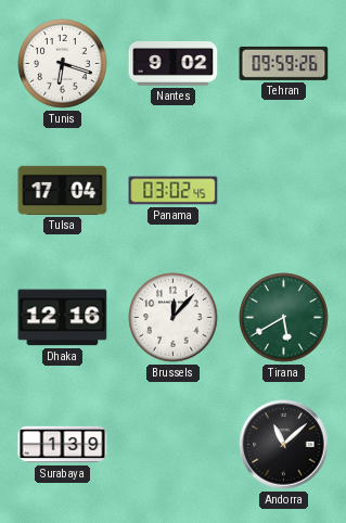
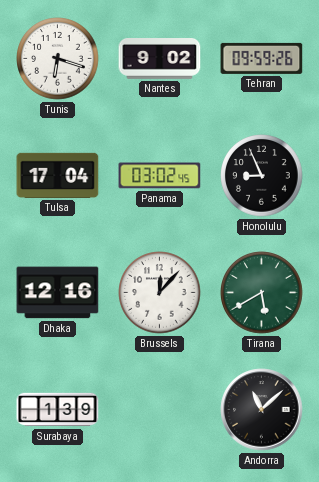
Honolulu: none -> 8:56
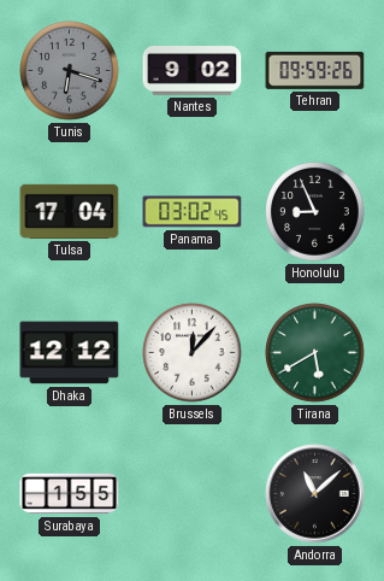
Tunis dial: white -> grey
Dhaka: 12:16 -> 12:12
Surabaya: 1:39 -> 1:55
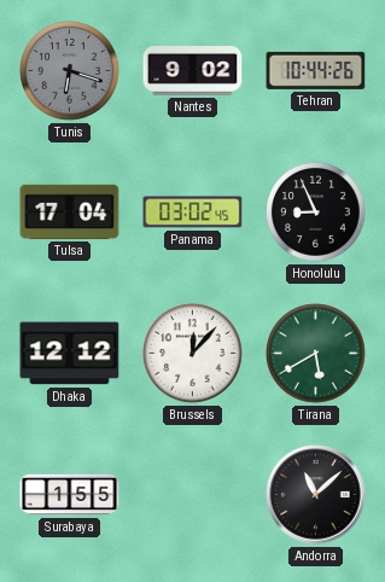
Tehran: 09:59 -> 10:44
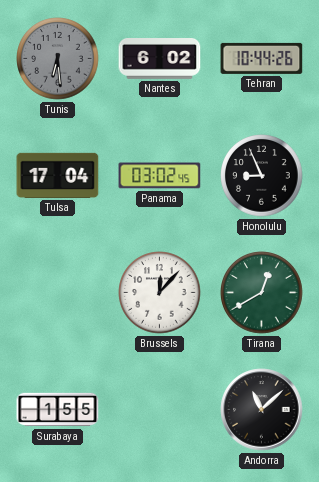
Tunis: 6:18 -> 6:29
Nantes: 9:02 -> 6:02
Dhaka: 12:12 -> none
Tirana: 5:40 -> 12:40
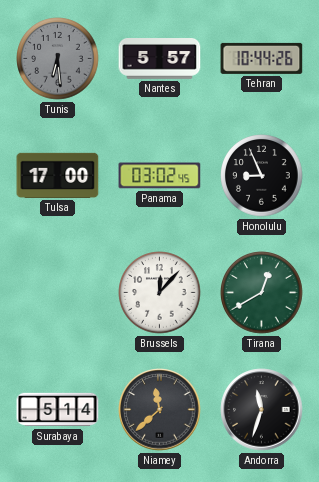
Nantes: 6:02 -> 5:57
Tulsa: 17:04 -> 17:00
Surabaya: 1:55 -> 5:14
Niamey: none -> 11:38
Andorra: 11:08 -> 11:33
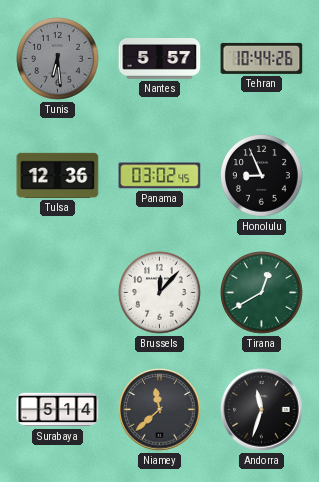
Tulsa: 17:00 -> 12:36
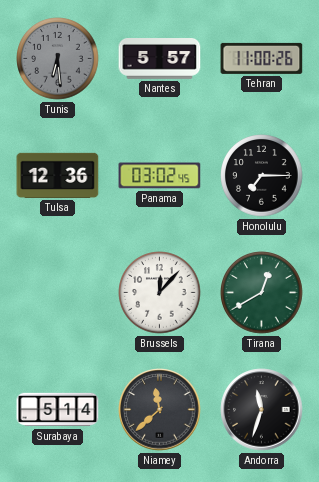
Tehran: 10:44 -> 11:00
Honolulu: 8:56 -> 7:15
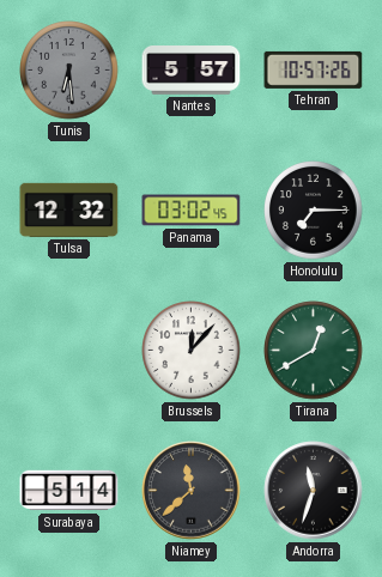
Tehran: 11:00 -> 10:57
Tulsa: 12:36 -> 12:32
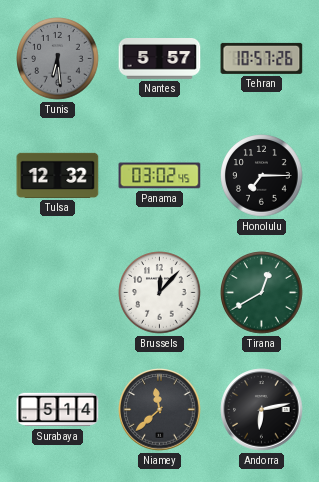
Andorra: 11:33 -> 6:13
